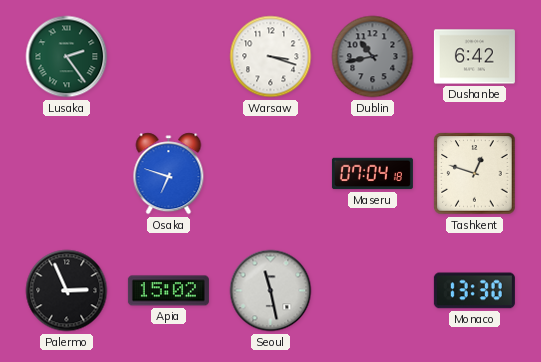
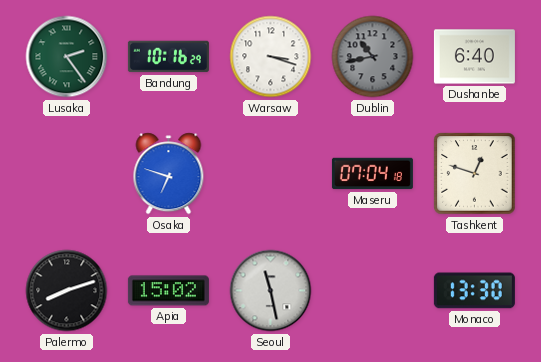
Bandung: none -> 10:16
Dushanbe: 6:42 -> 6:40
Palermo: 2:56 -> 8:12
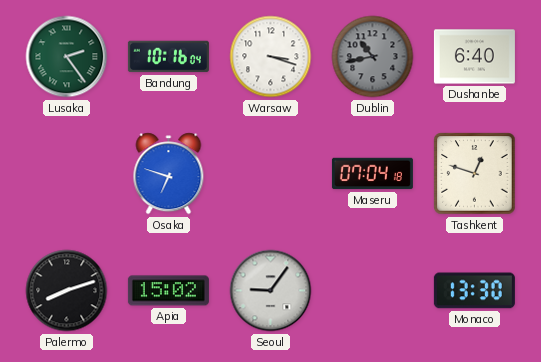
Bandung: 10:16:29 -> 10:16:04
Seoul: 11:28 -> 9:06
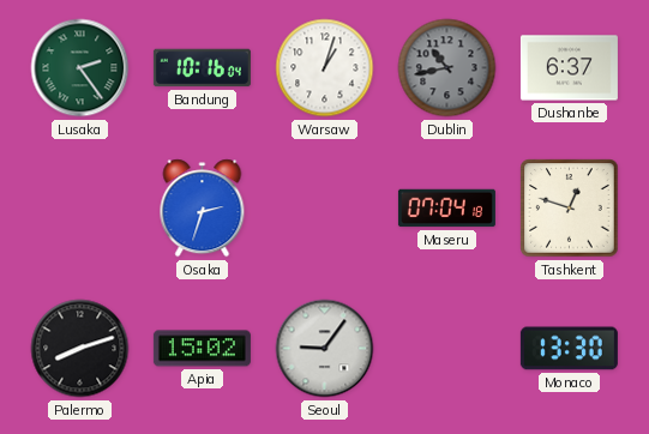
Warsaw: 3:18 -> 1:03
Dushanbe: 6:40 -> 6:37
Osaka: 6:48 -> 2:33
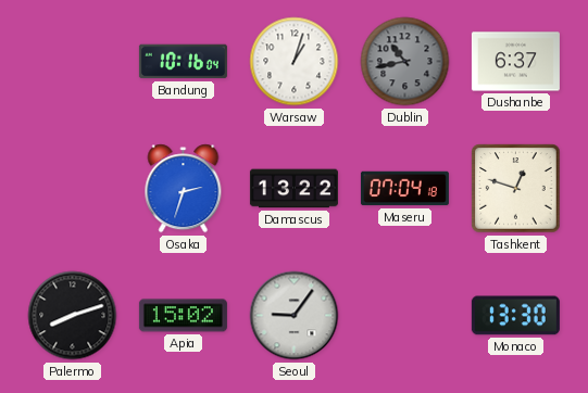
Lusaka: 2:24 -> none
Damascus: none -> 13:22
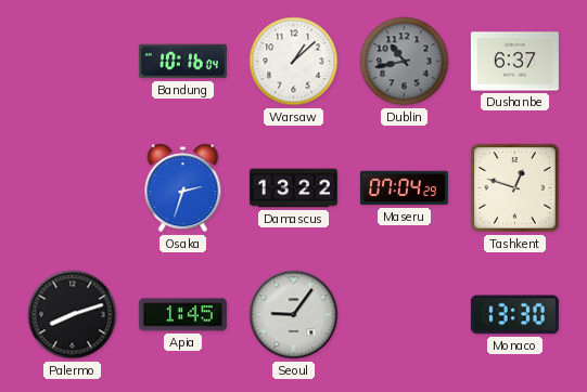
Warsaw: 1:03 -> 1:08
Maseru: 07:04:18 -> 07:04:29
Apia: 15:02 -> 1:45
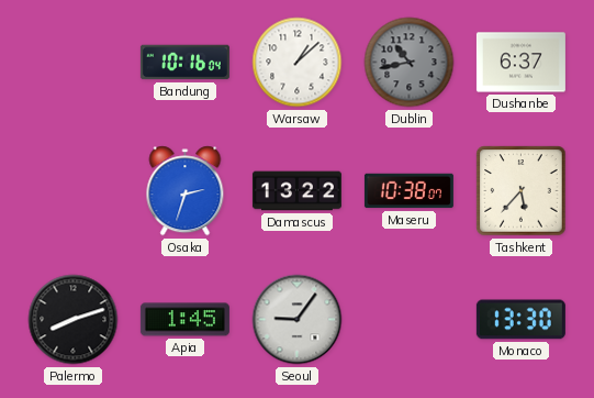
Maseru: 07:04 -> 10:38
Tashkent: 12:48 -> 5:37
